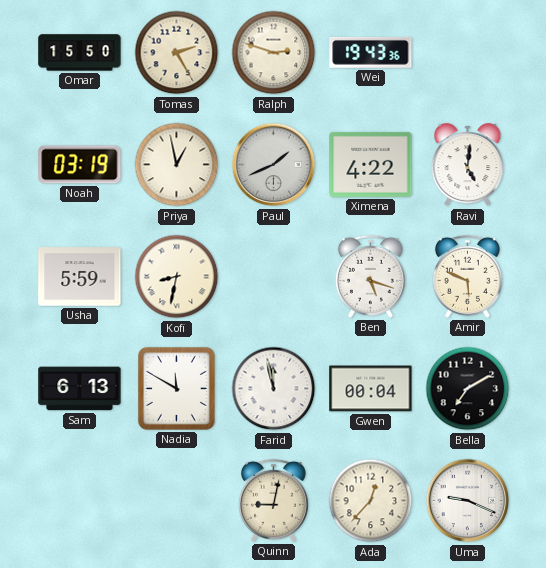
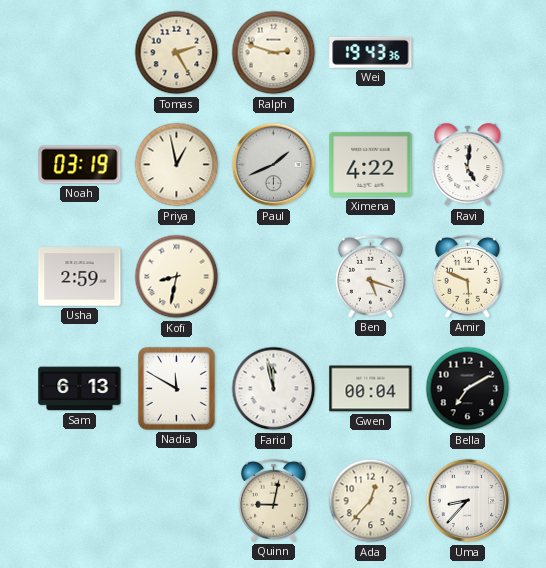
Omar: 15:50 -> none
Usha: 5:59 -> 2:59
Uma: 9:19 -> 8:37
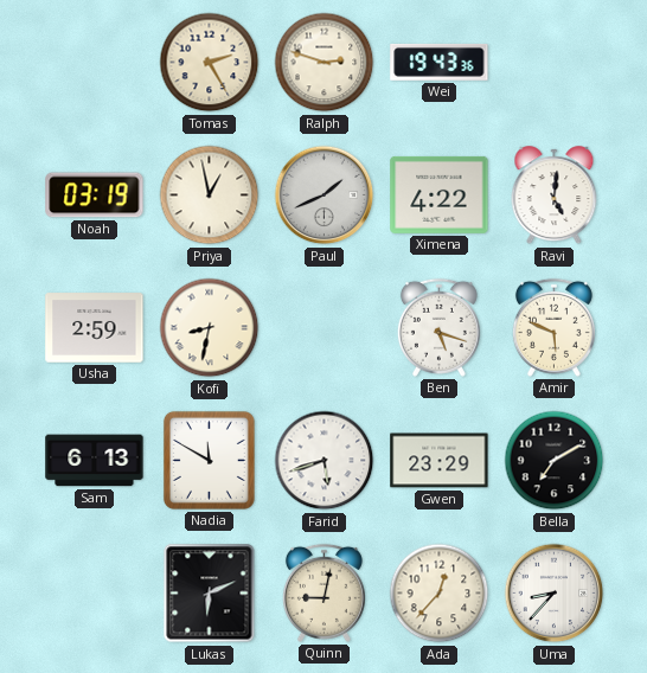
Farid: 11:58 -> 5:42
Gwen: 00:04 -> 23:29
Lukas: none -> 6:11
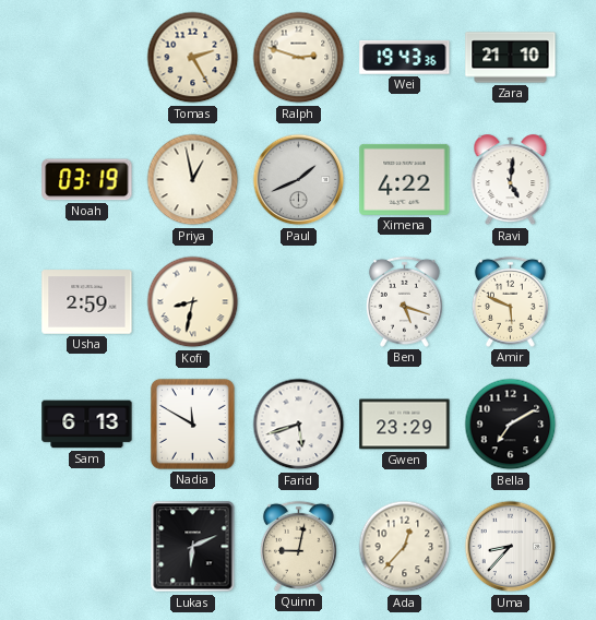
Zara: none -> 21:10
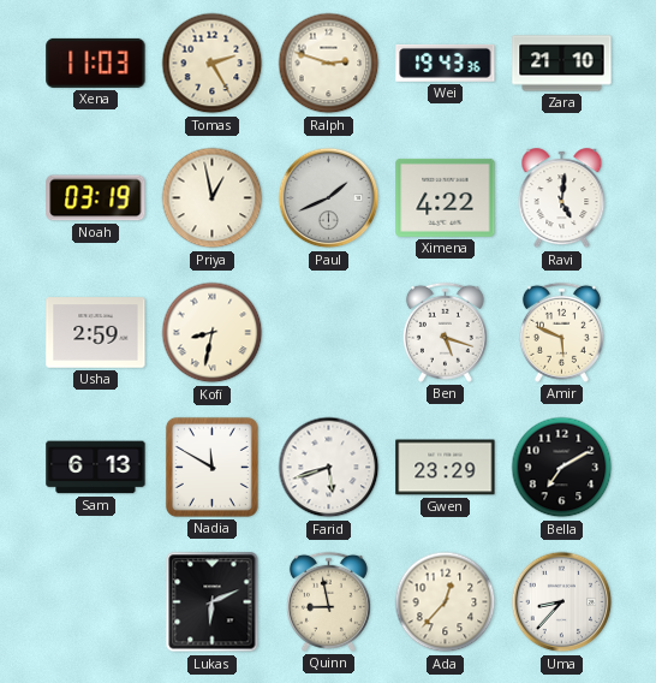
Xena: none -> 11:03
Quinn: 9:02 -> 8:58
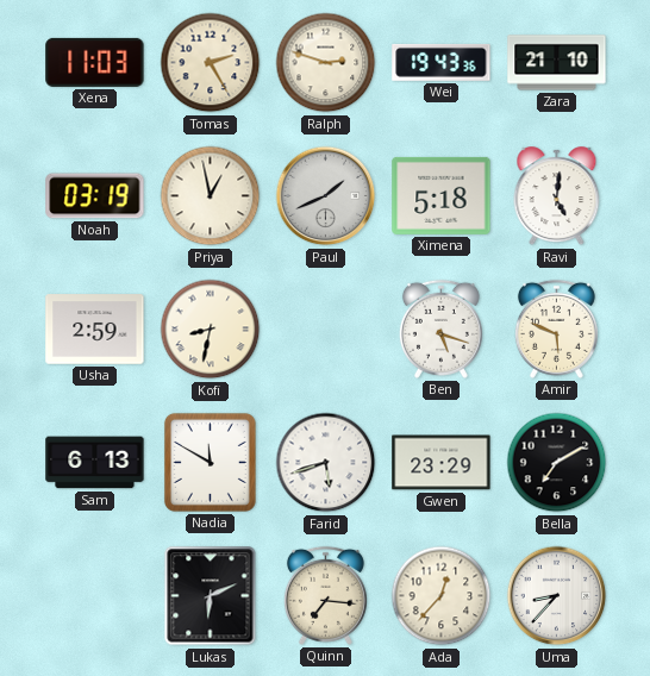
Ximena: 4:22 -> 5:18
Quinn: 8:58 -> 7:16
